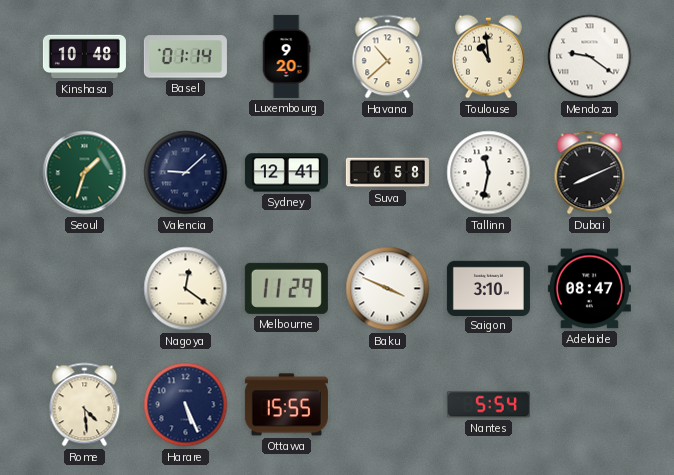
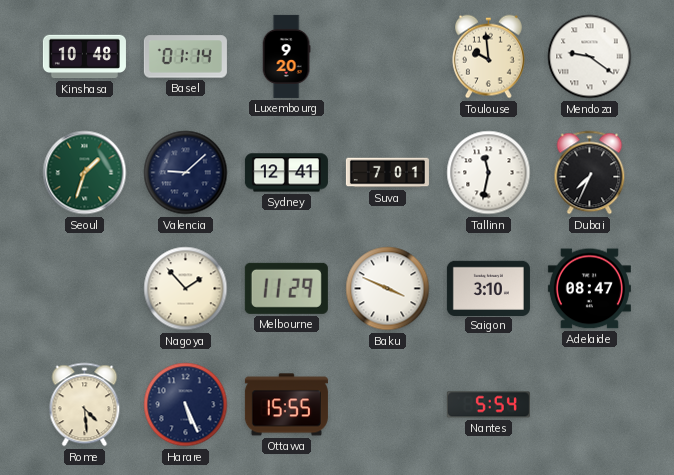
Havana: 10:38 -> none
Toulouse: 10:59 -> 9:59
Suva: 6:58 -> 7:01
Dubai: 8:11 -> 7:34
Nagoya: 12:21 -> 1:53
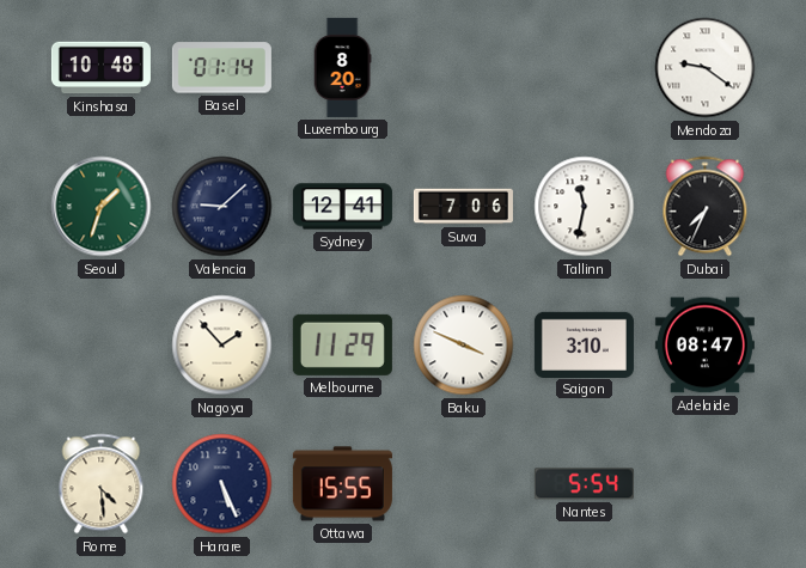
Luxembourg: 9:20 -> 8:20
Toulouse: 9:59 -> none
Suva: 7:01 -> 7:06
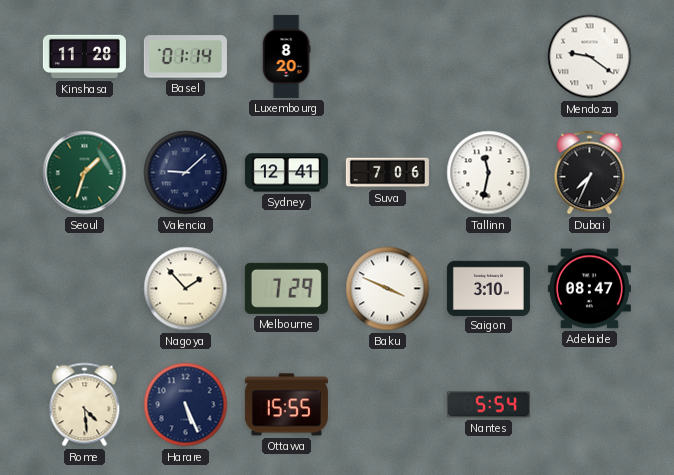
Kinshasa: 10:48 -> 11:28
Melbourne: 11:29 -> 7:29
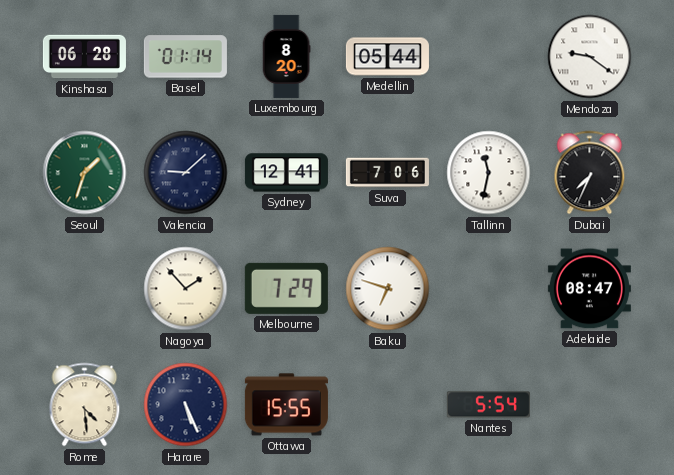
Kinshasa: 11:28 -> 06:28
Medellin: none -> 05:44
Baku: 3:49 -> 6:48
Saigon: 3:10 -> none
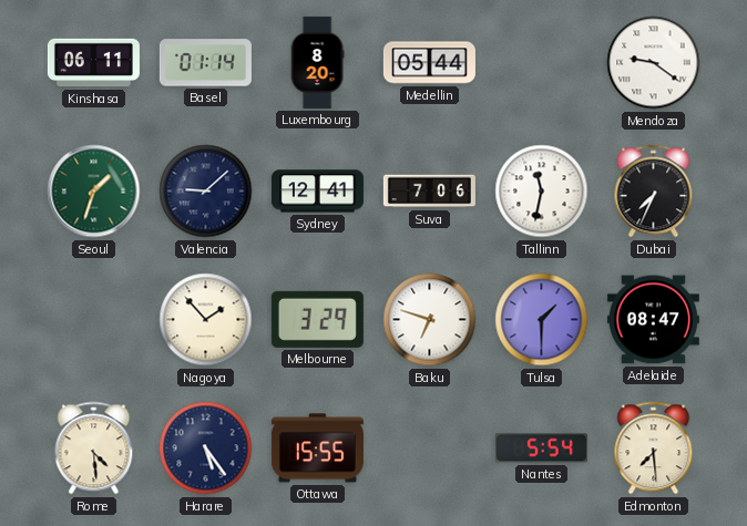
Kinshasa: 06:28 -> 06:11
Melbourne: 7:29 -> 3:29
Tulsa: none -> 1:30
Harare: 5:26 -> 5:24
Edmonton: none -> 7:29
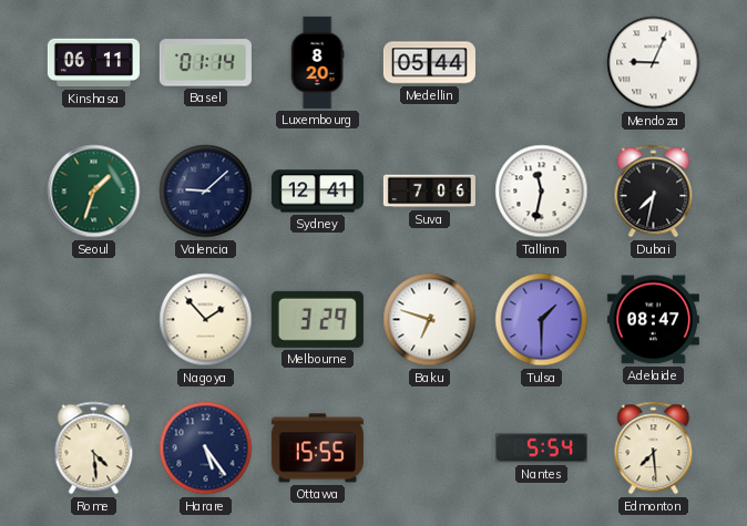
Mendoza: 9:21 -> 9:04
Dubai: 7:34 -> 7:32
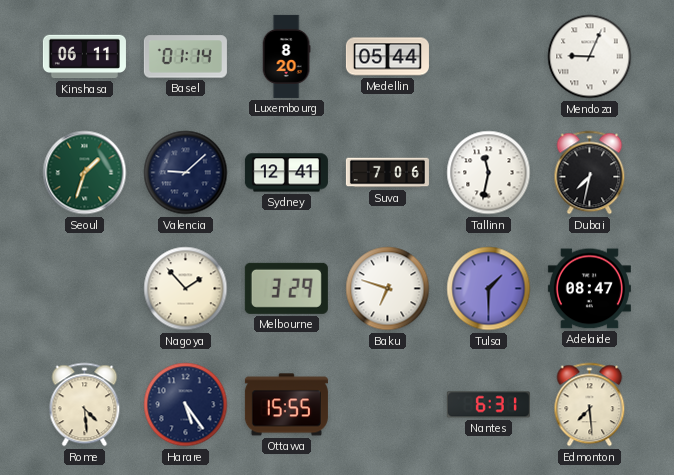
Nantes: 5:54 -> 6:31
